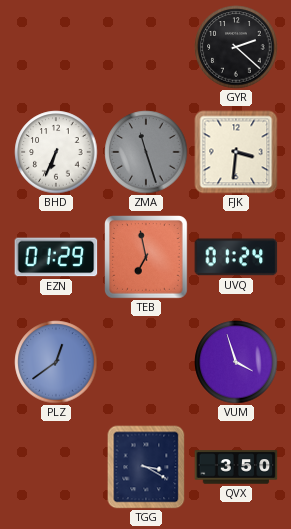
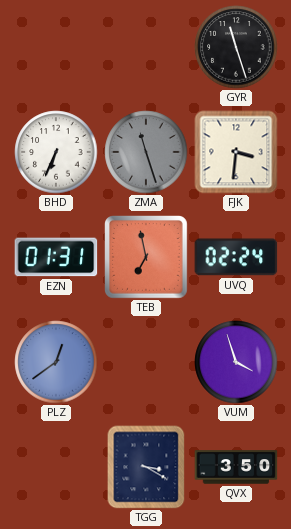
GYR: 2:22 -> 11:27
EZN: 01:29 -> 01:31
UVQ: 01:24 -> 02:24
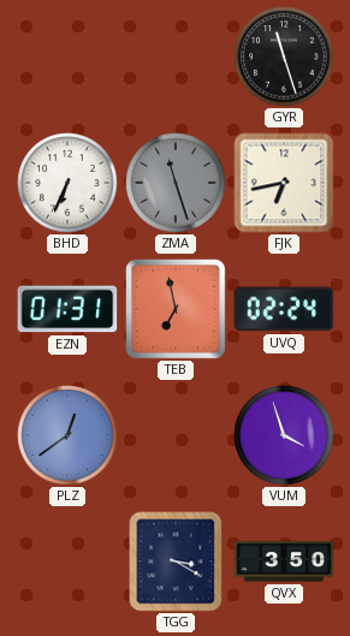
FJK: 3:31 -> 6:43
